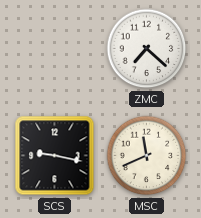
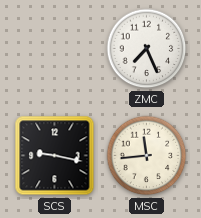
ZMC: 7:22 -> 7:26
MSC: 11:41 -> 11:44
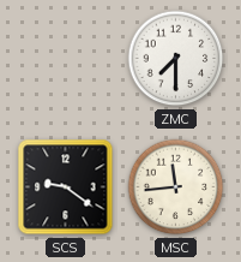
ZMC: 7:26 -> 7:30
SCS: 9:17 -> 9:21
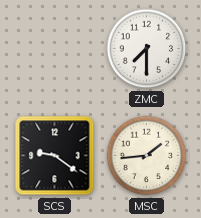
MSC: 11:44 -> 1:44
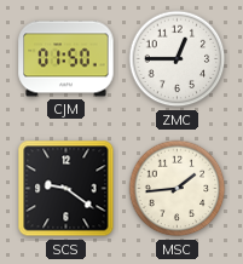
CJM: none -> 01:50
ZMC: 7:30 -> 12:45
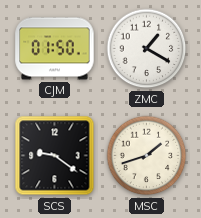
ZMC: 12:45 -> 1:20
MSC: 1:44 -> 1:42
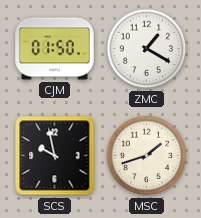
SCS: 9:21 -> 9:58
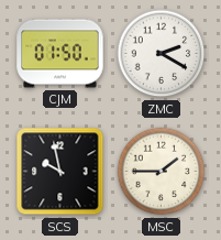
ZMC: 1:20 -> 2:20
MSC: 1:42 -> 1:45
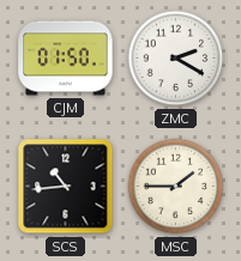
SCS: 9:58 -> 10:44
